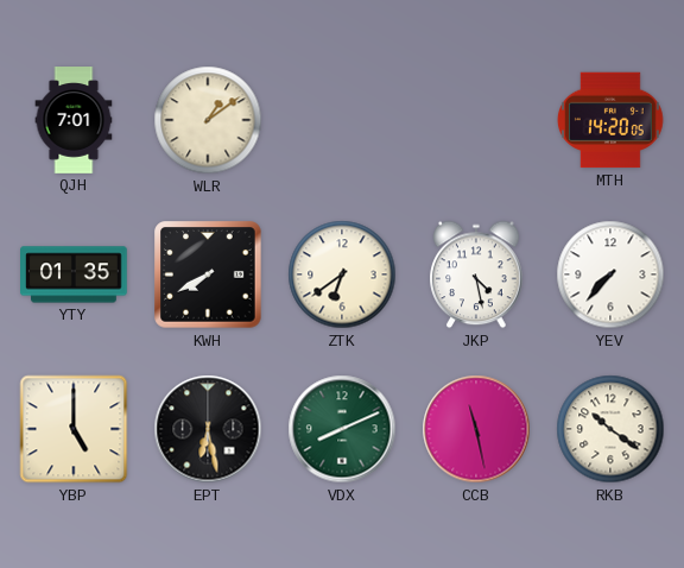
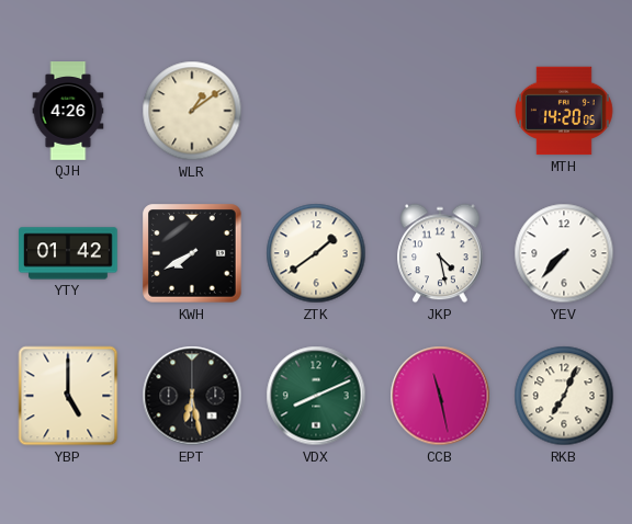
QJH: 7:01 -> 4:26
YTY: 01:35 -> 01:42
ZTK: 6:39 -> 1:39
RKB: 10:21 -> 7:04
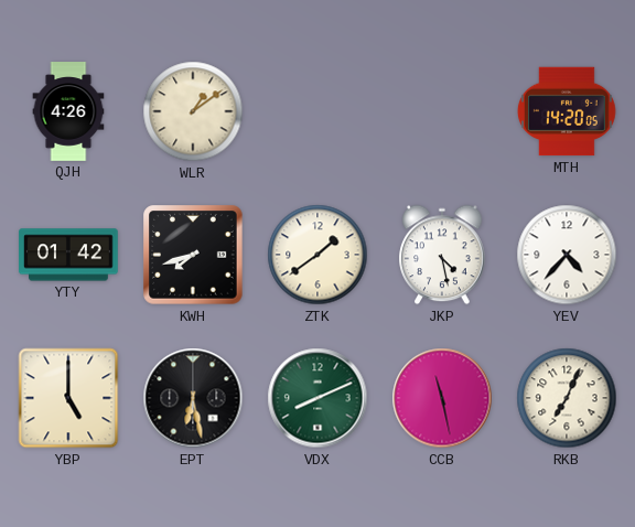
KWH: 7:40 -> 7:42
YEV: 7:37 -> 4:37
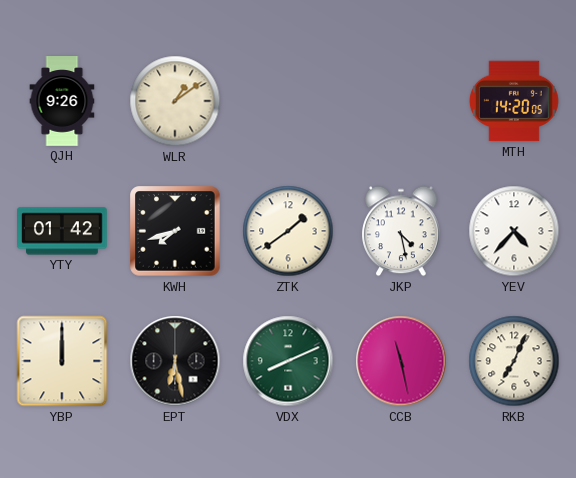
QJH: 4:26 -> 9:26
YBP: 5:00 -> 12:00
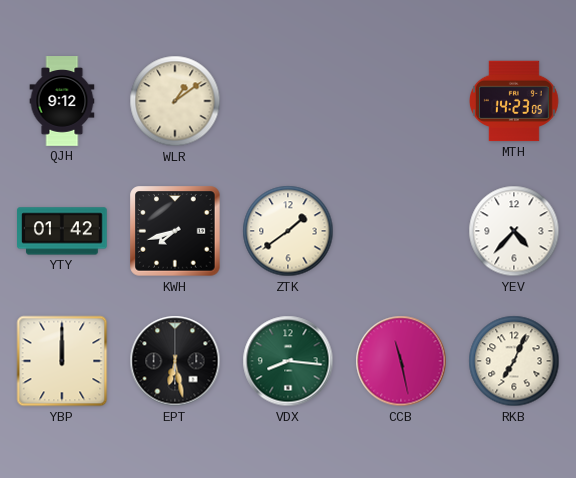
QJH: 9:26 -> 9:12
MTH: 14:20 -> 14:23
JKP: 4:28 -> none
VDX: 8:11 -> 8:16
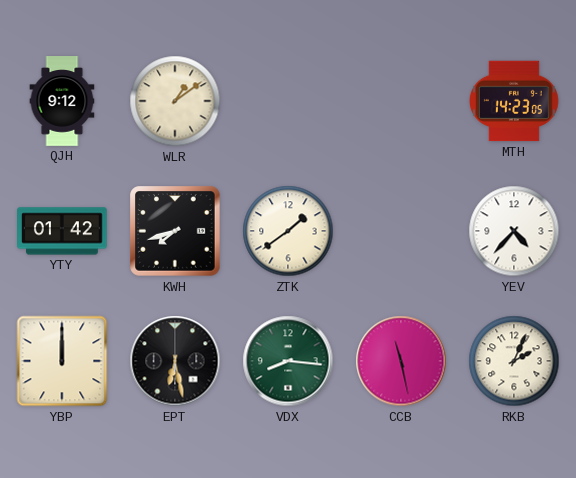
RKB: 7:04 -> 2:04
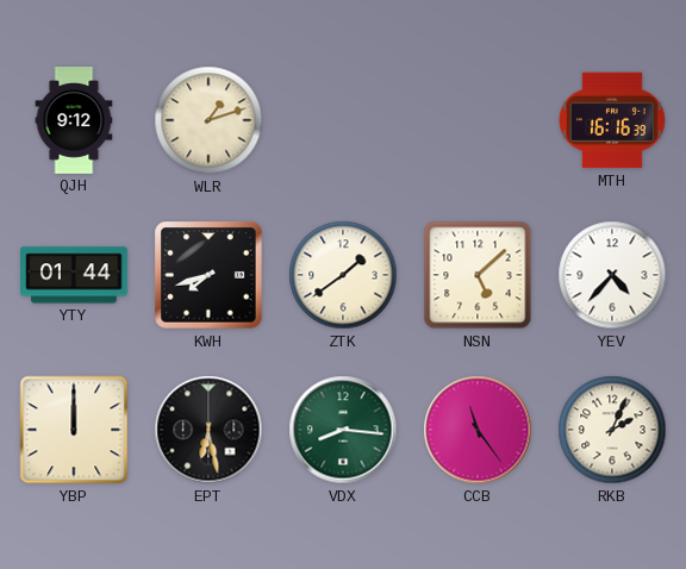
WLR: 1:09 -> 1:12
MTH: 14:23 -> 16:16
YTY: 01:42 -> 01:44
NSN: none -> 5:08
CCB: 11:28 -> 11:24
